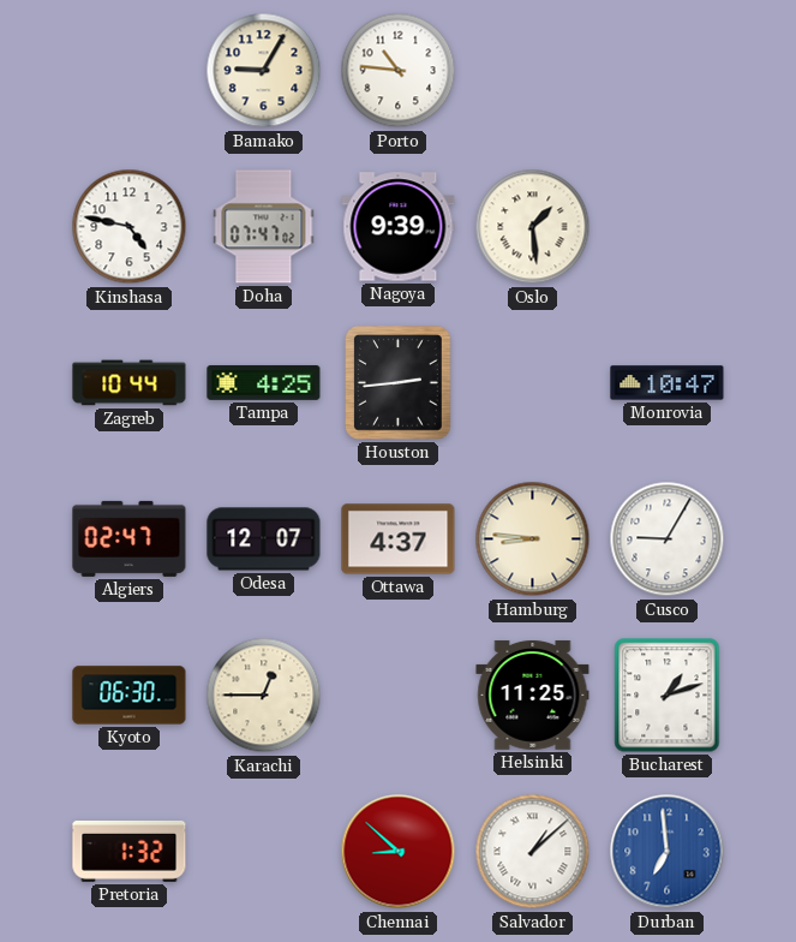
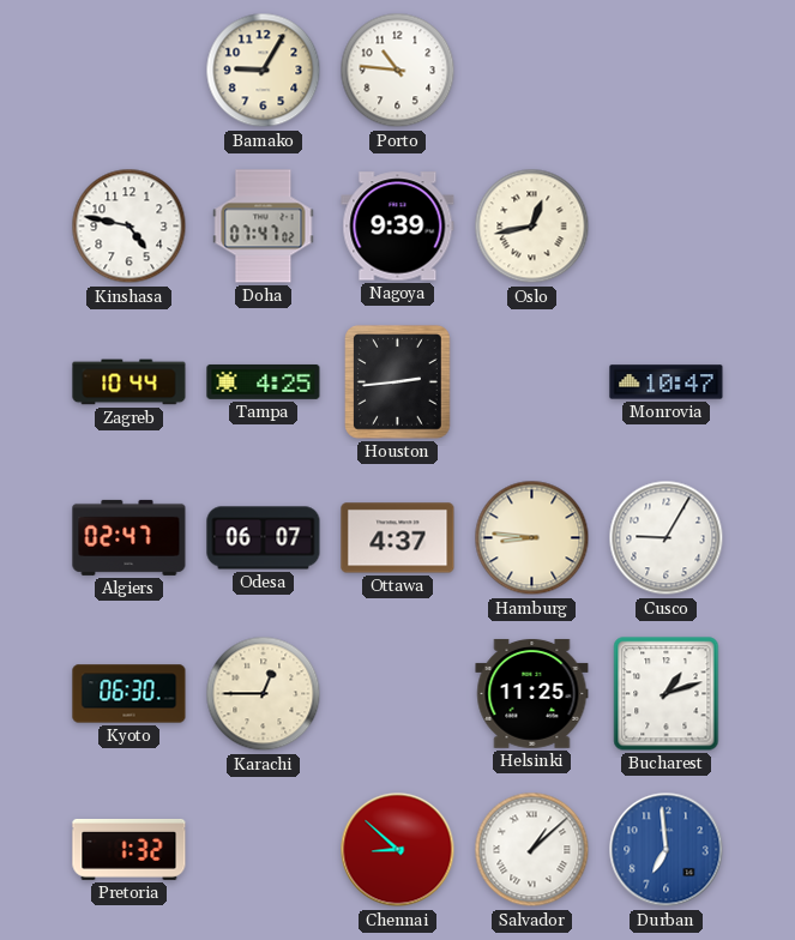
Oslo: 1:29 -> 12:43
Odesa: 12:07 -> 06:07
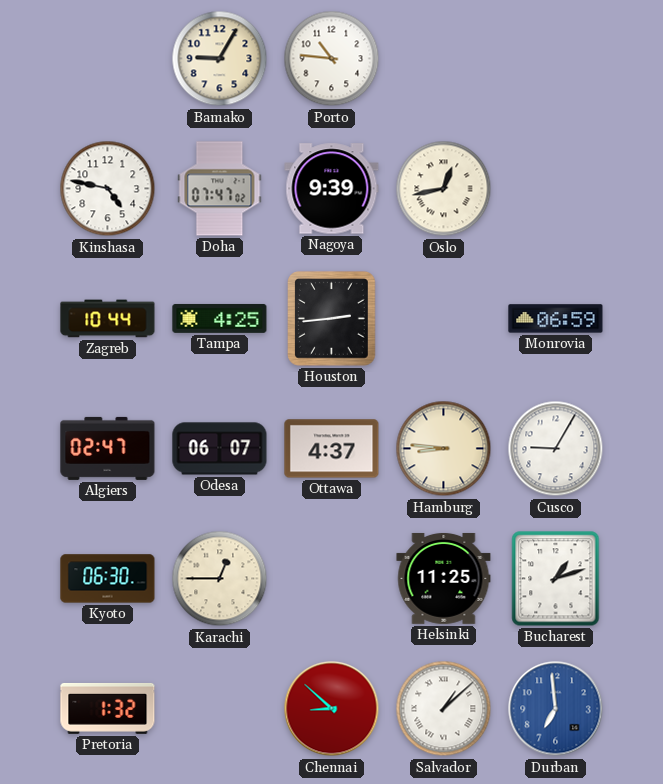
Monrovia: 10:47 -> 06:59
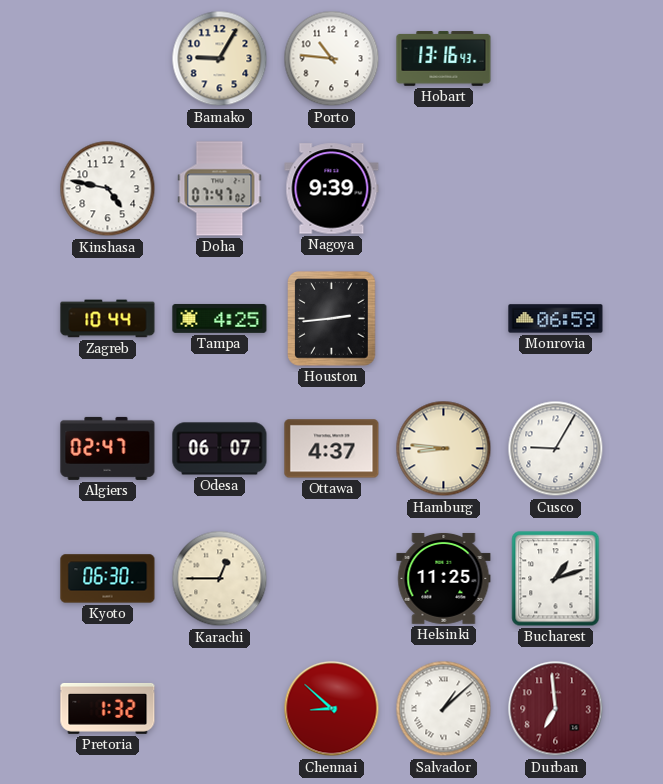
Hobart: none -> 13:16
Oslo: 12:43 -> none
Durban dial: blue -> burgundy
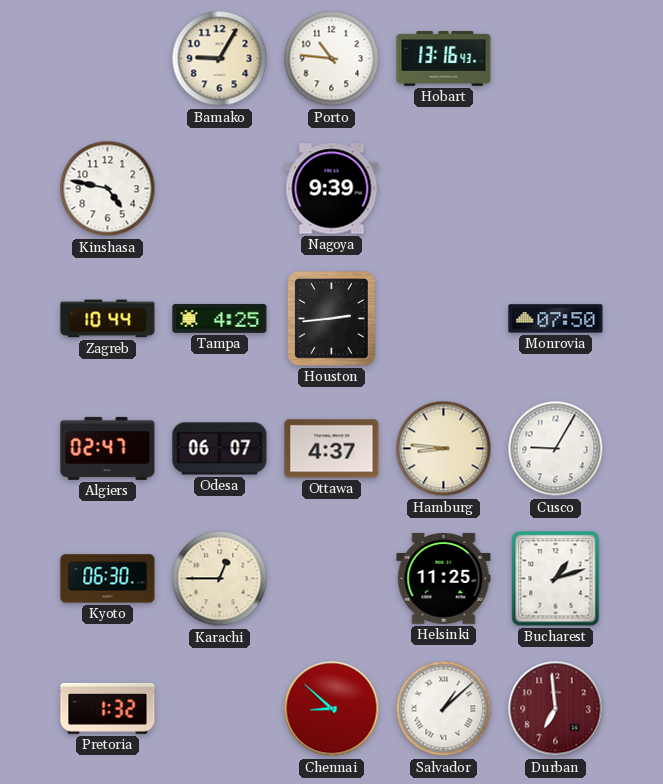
Doha: 07:47 -> none
Monrovia: 06:59 -> 07:50
